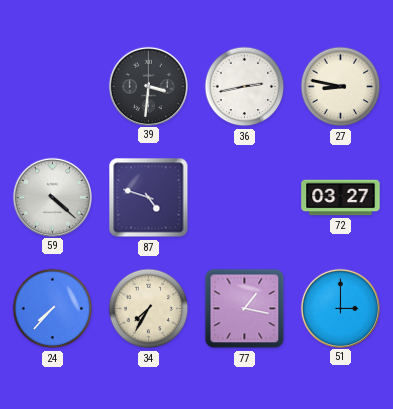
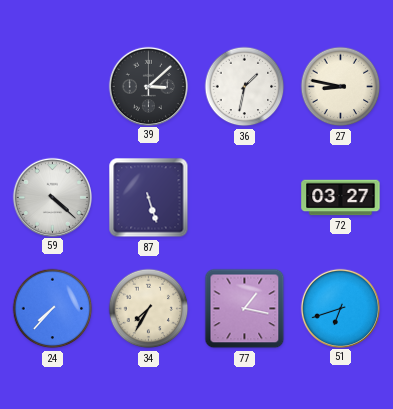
39: 3:31 -> 3:08
36: 2:43 -> 1:32
87: 4:48 -> 5:27
51: 3:00 -> 6:42
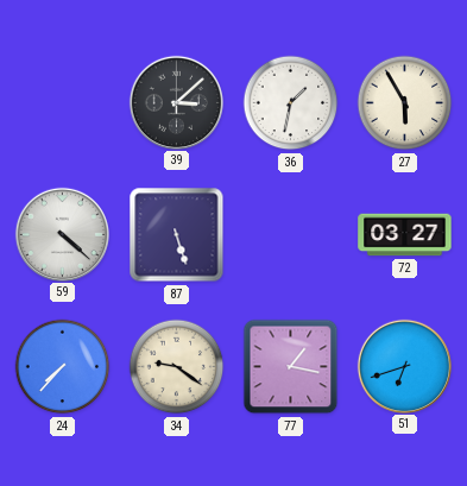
27: 8:47 -> 5:55
34: 7:35 -> 9:21
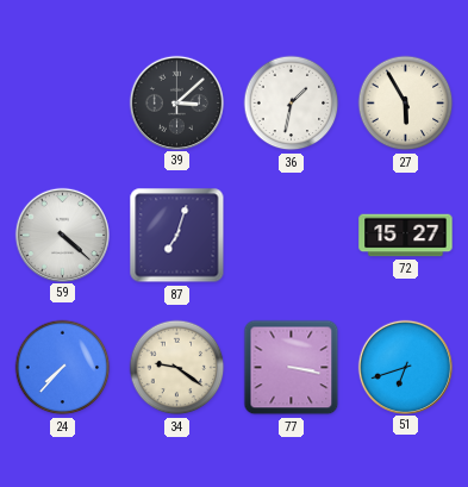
87: 5:27 -> 7:03
72: 03:27 -> 15:27
77: 1:17 -> 3:17
